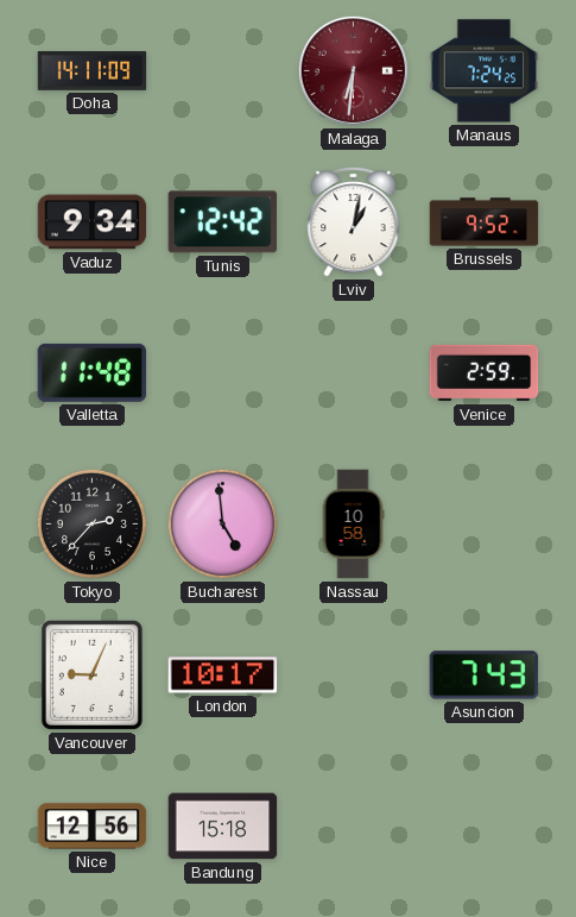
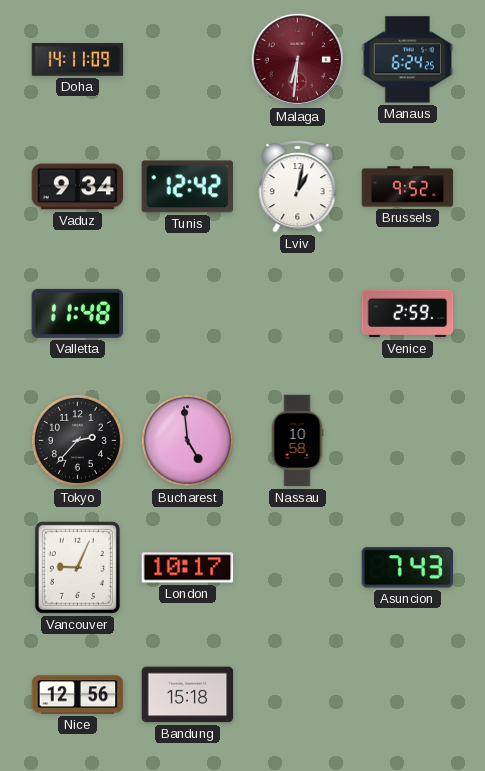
Manaus: 7:24 -> 6:24
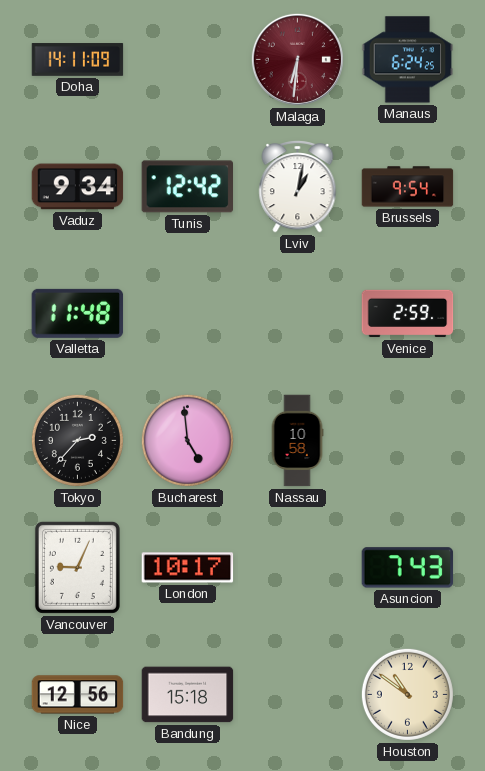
Brussels: 9:52 -> 9:54
Houston: none -> 10:51
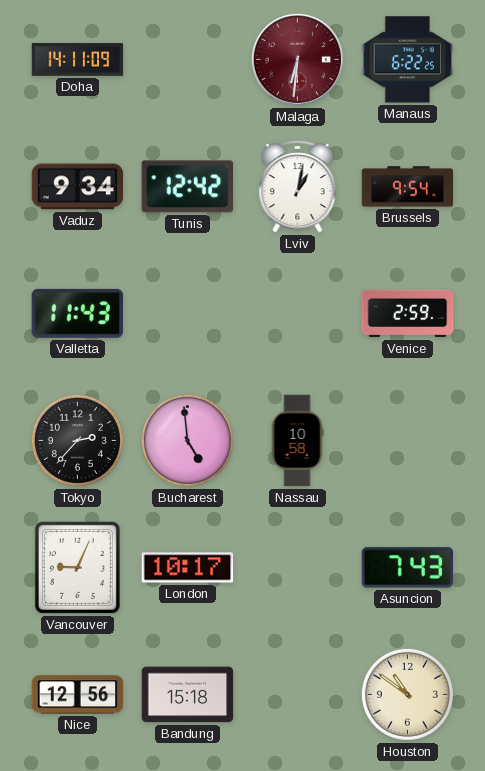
Manaus: 6:24 -> 6:22
Valletta: 11:48 -> 11:43
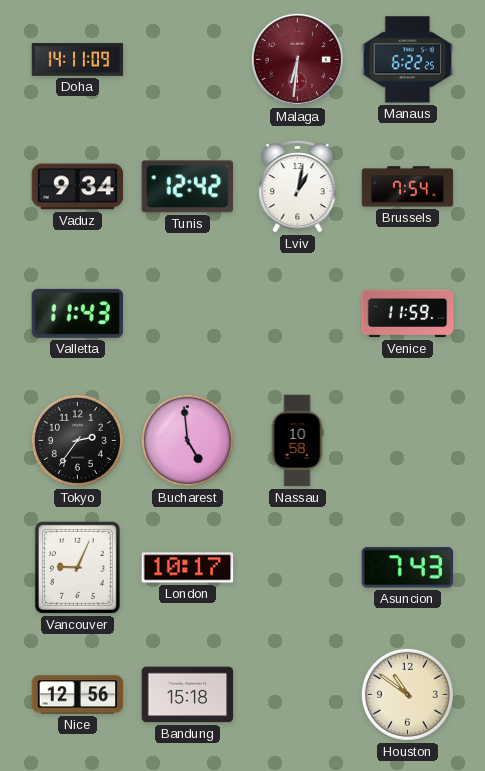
Brussels: 9:54 -> 7:54
Venice: 2:59 -> 11:59
Tokyo: 2:37 -> 2:36
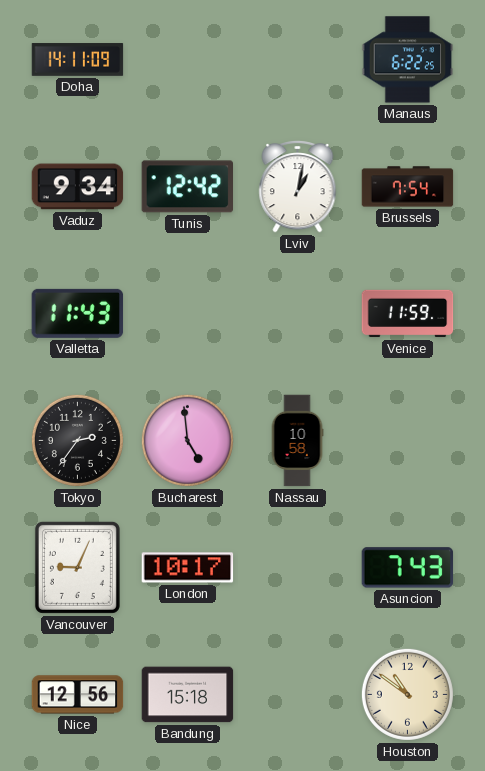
Malaga: 6:31 -> none
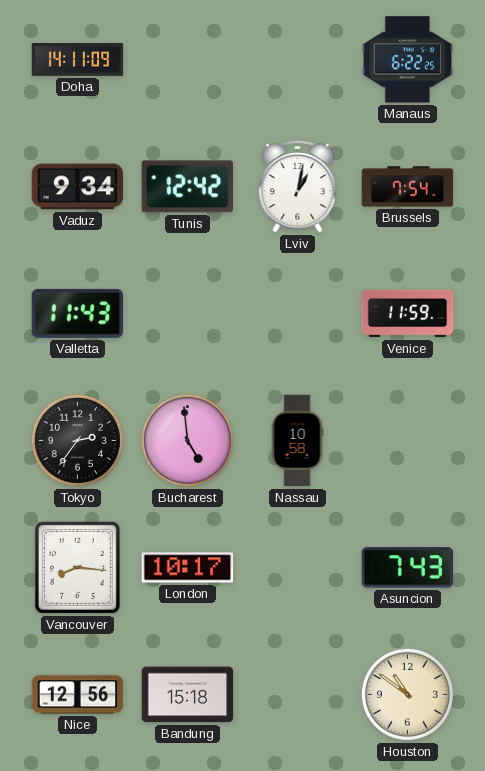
Vancouver: 9:04 -> 8:16
